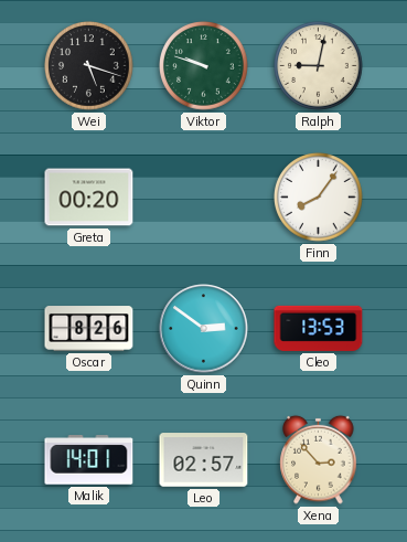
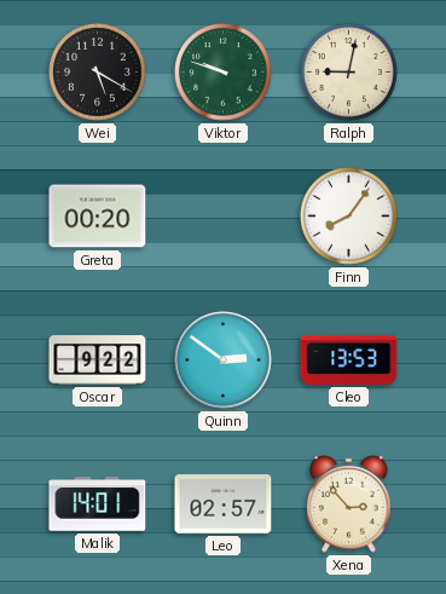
Wei: 5:18 -> 5:20
Oscar: 8:26 -> 9:22
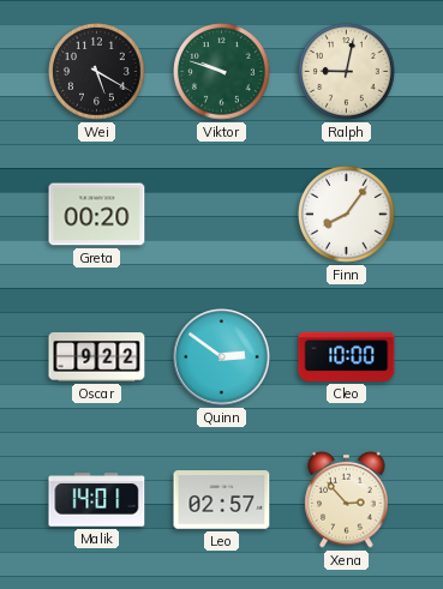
Cleo: 13:53 -> 10:00
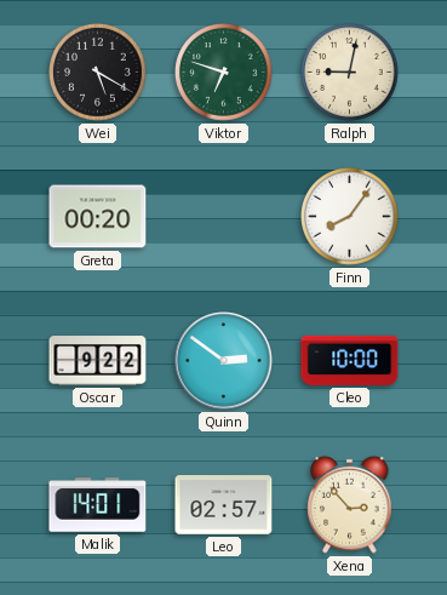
Viktor: 9:48 -> 6:48
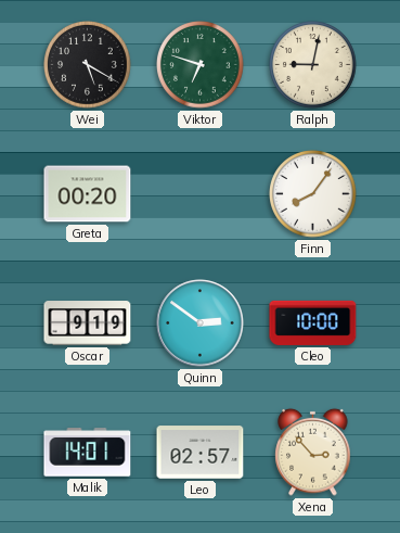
Oscar: 9:22 -> 9:19
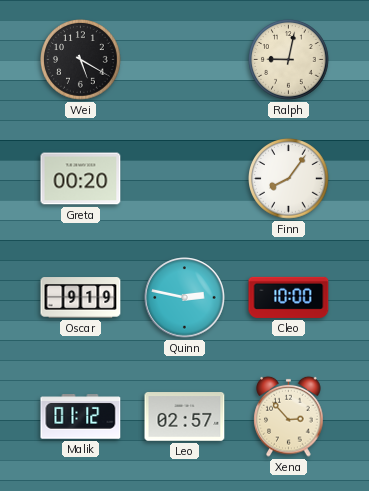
Viktor: 6:48 -> none
Quinn: 2:51 -> 2:47
Malik: 14:01 -> 01:12
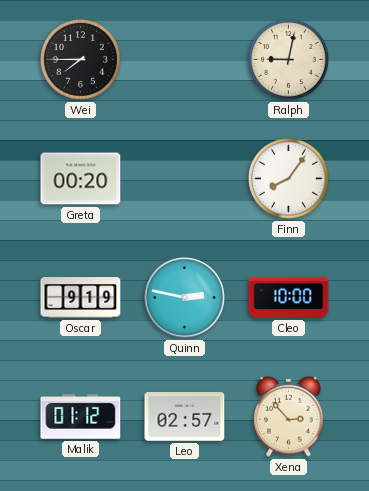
Wei: 5:20 -> 7:45
